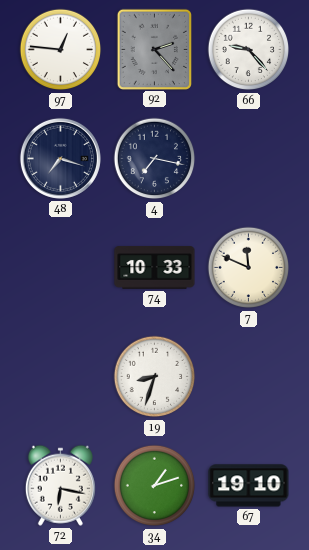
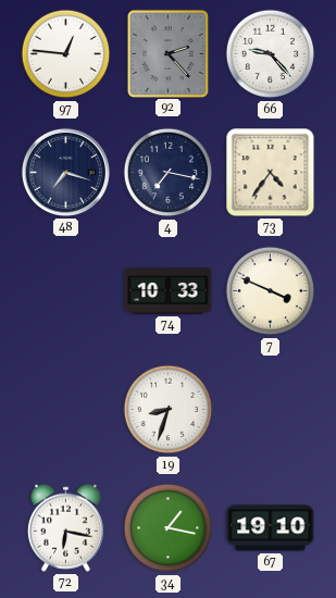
73: none -> 4:36
7: 11:49 -> 3:49
34: 1:12 -> 1:17
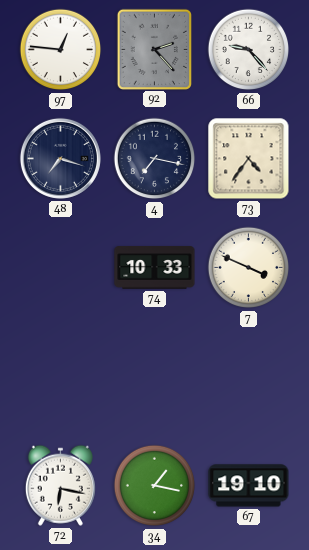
19: 8:33 -> none
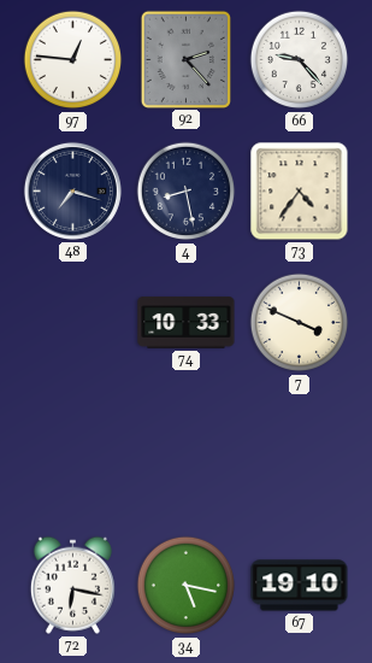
4: 7:17 -> 8:28
34: 1:17 -> 5:17
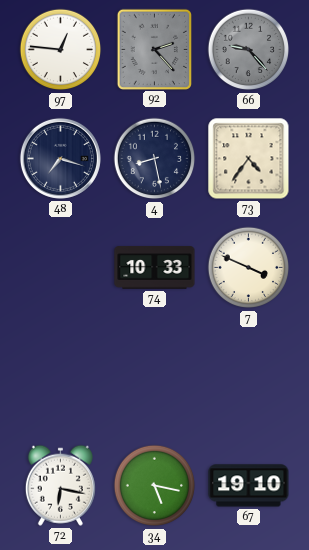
66 dial: white -> grey
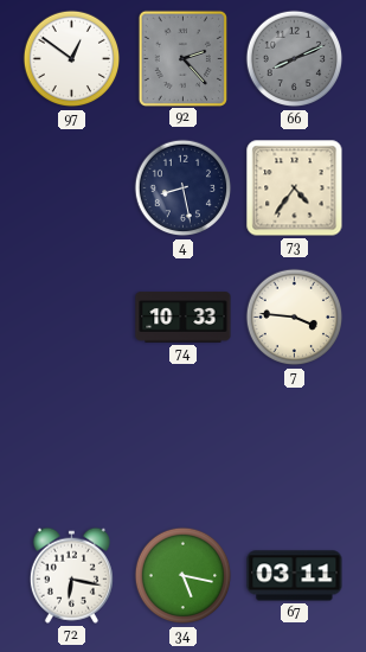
97: 12:46 -> 12:51
66: 9:23 -> 8:11
48: 7:18 -> none
7: 3:49 -> 3:46
67: 19:10 -> 03:11
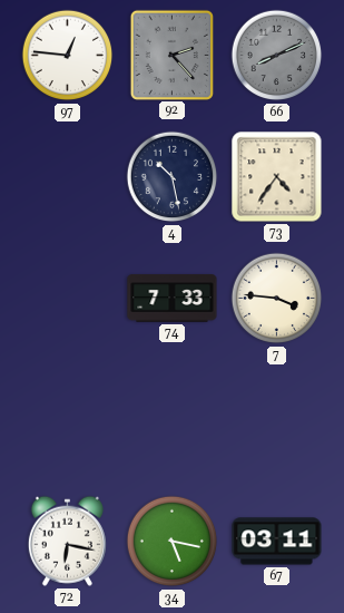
97: 12:51 -> 12:46
4: 8:28 -> 10:28
74: 10:33 -> 7:33
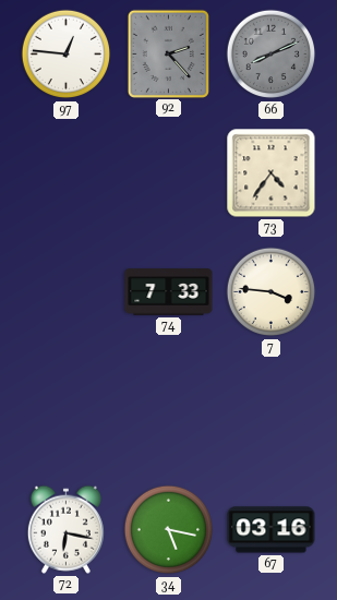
4: 10:28 -> none
67: 03:11 -> 03:16
